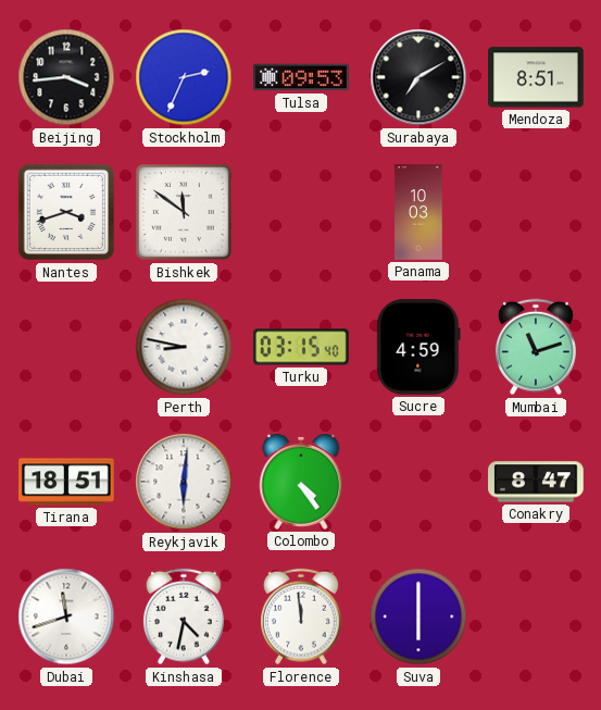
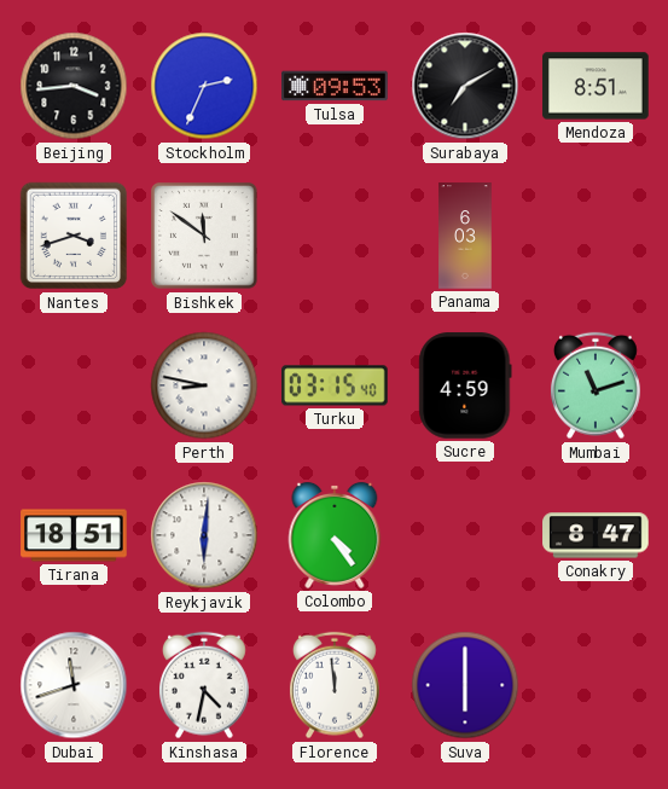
Panama: 10:03 -> 6:03
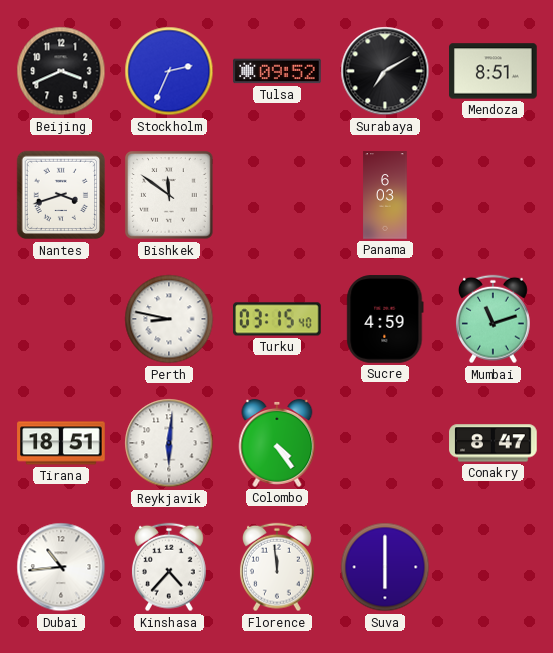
Beijing: 3:44 -> 3:41
Tulsa: 09:53 -> 09:52
Dubai: 11:42 -> 10:44
Kinshasa: 4:32 -> 4:37
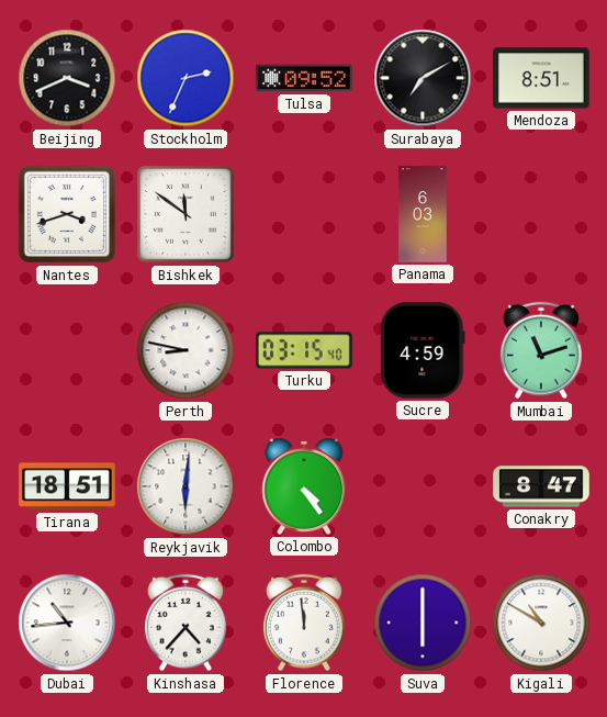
Kigali: none -> 10:50
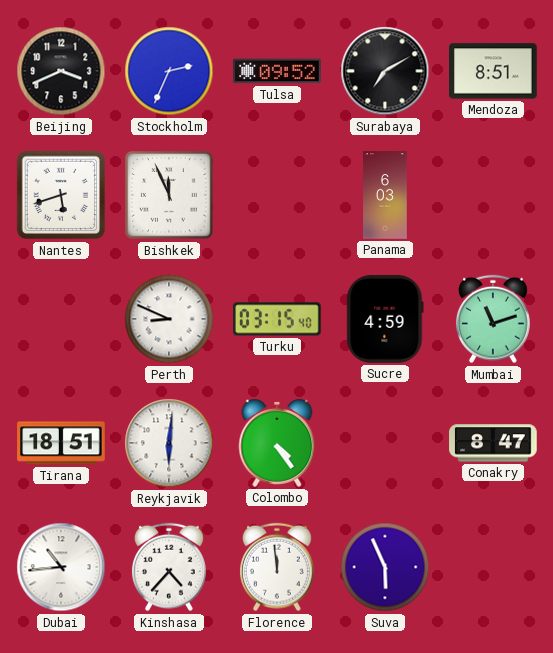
Nantes: 3:42 -> 5:42
Bishkek: 11:51 -> 11:56
Perth: 8:47 -> 8:49
Suva: 6:00 -> 5:56
Kigali: 10:50 -> none
